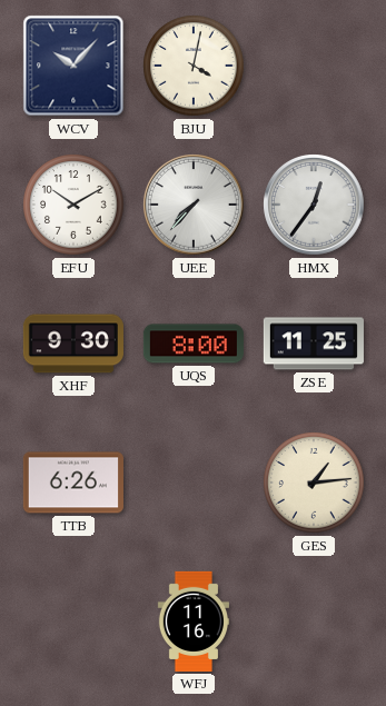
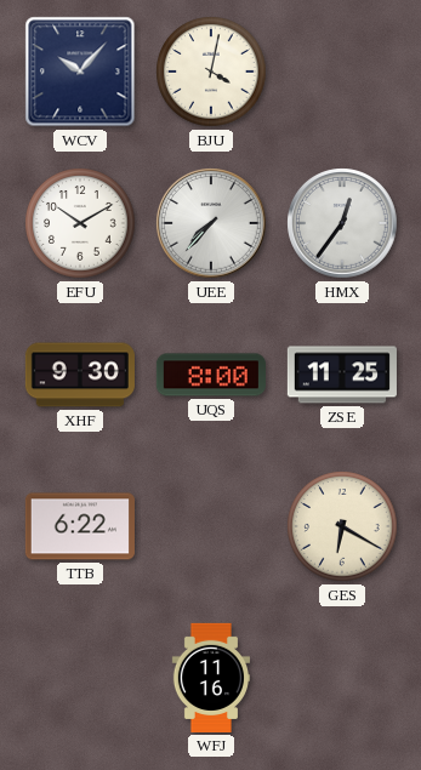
TTB: 6:26 -> 6:22
GES: 1:14 -> 6:20
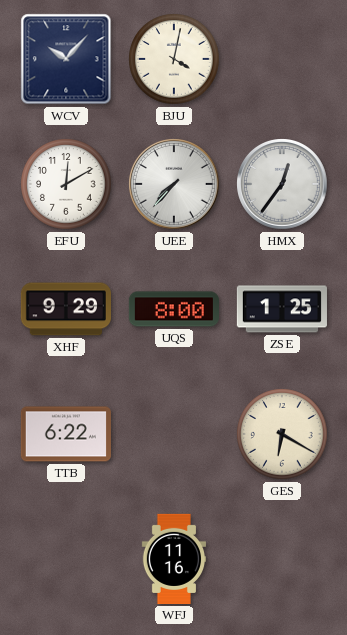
EFU: 10:10 -> 12:10
XHF: 9:30 -> 9:29
ZSE: 11:25 -> 1:25
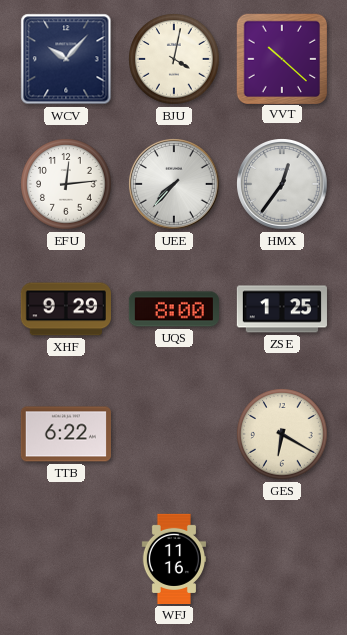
VVT: none -> 10:22
EFU: 12:10 -> 12:14
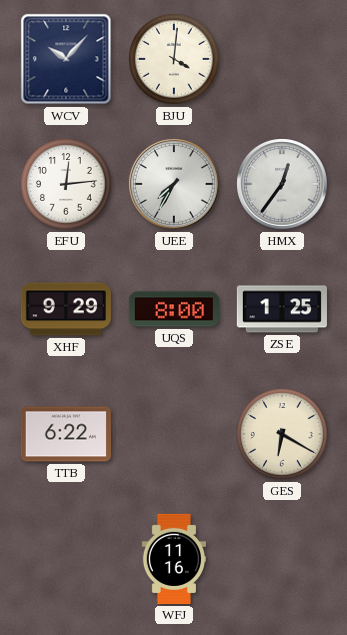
BJU: 4:02 -> 4:01
VVT: 10:22 -> none
UEE: 7:37 -> 7:35
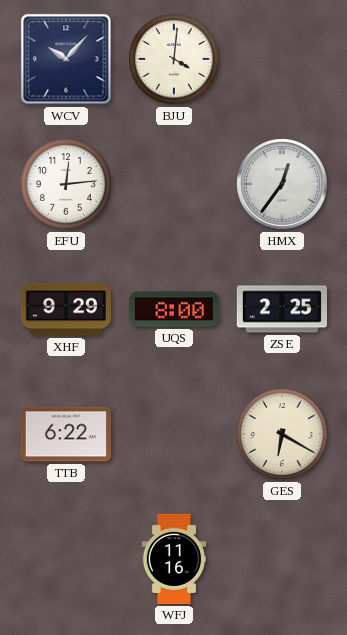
UEE: 7:35 -> none
ZSE: 1:25 -> 2:25
